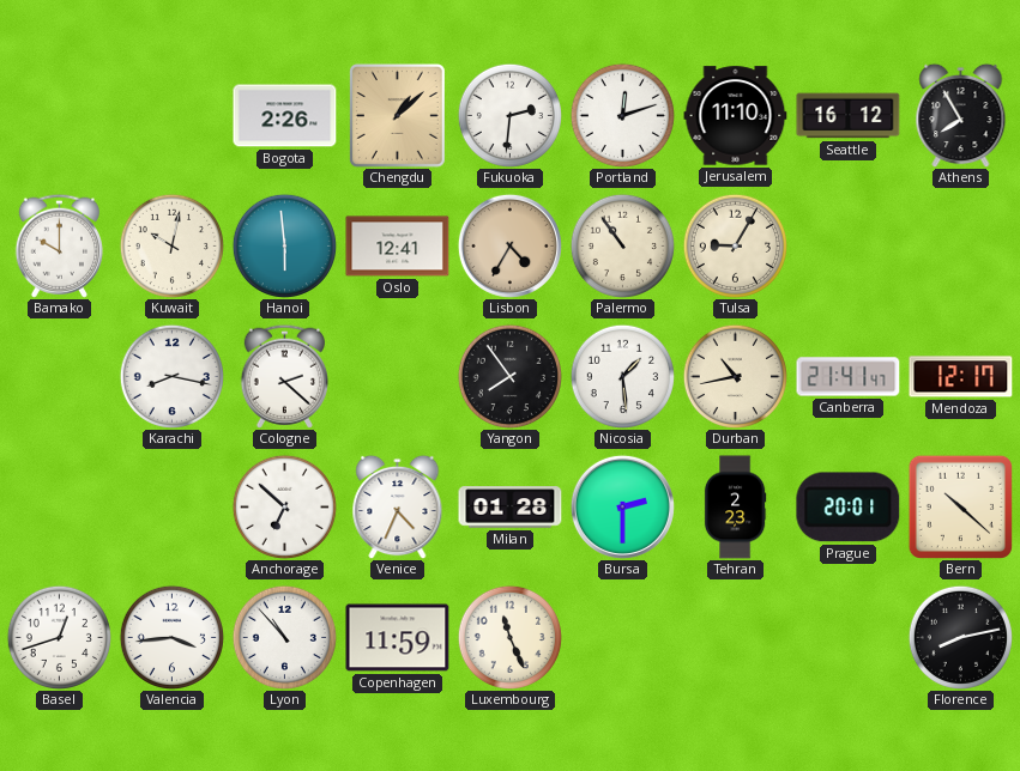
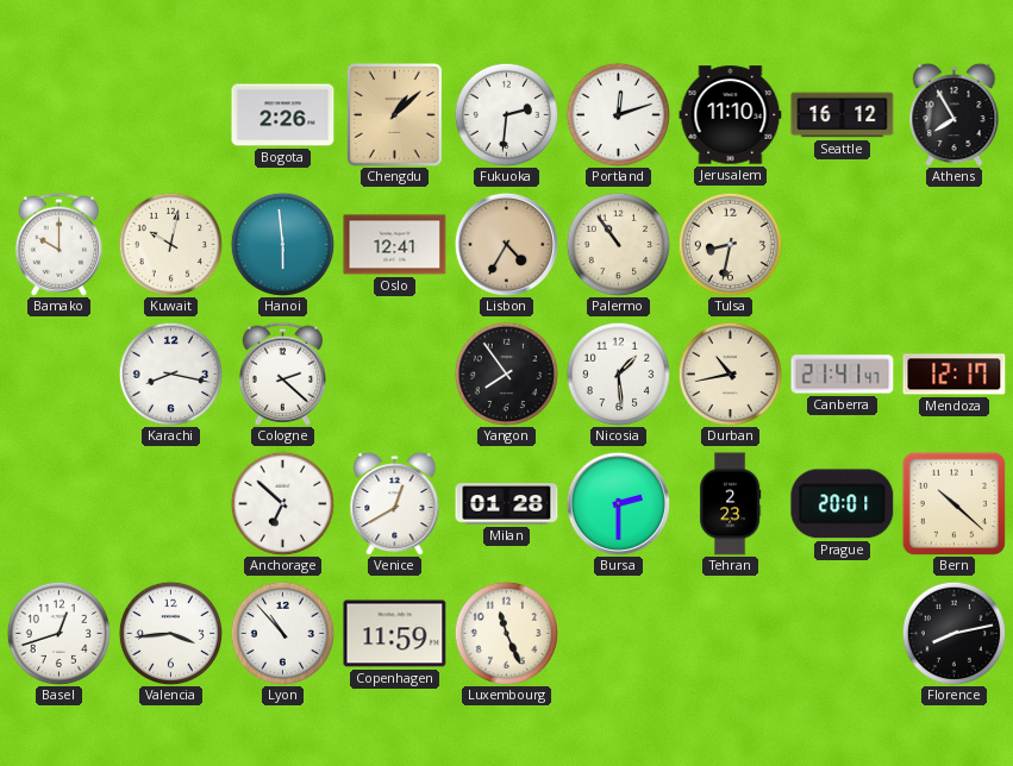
Tulsa: 9:05 -> 8:32
Venice: 4:34 -> 12:40
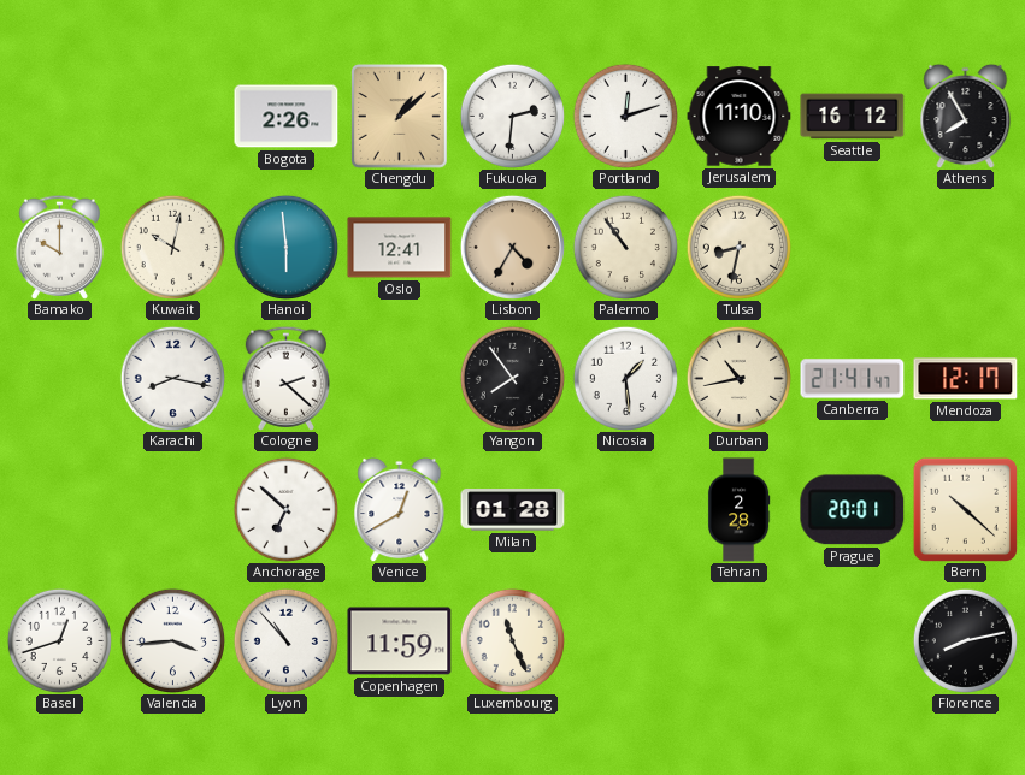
Bursa: 2:30 -> none
Tehran: 2:23 -> 2:28
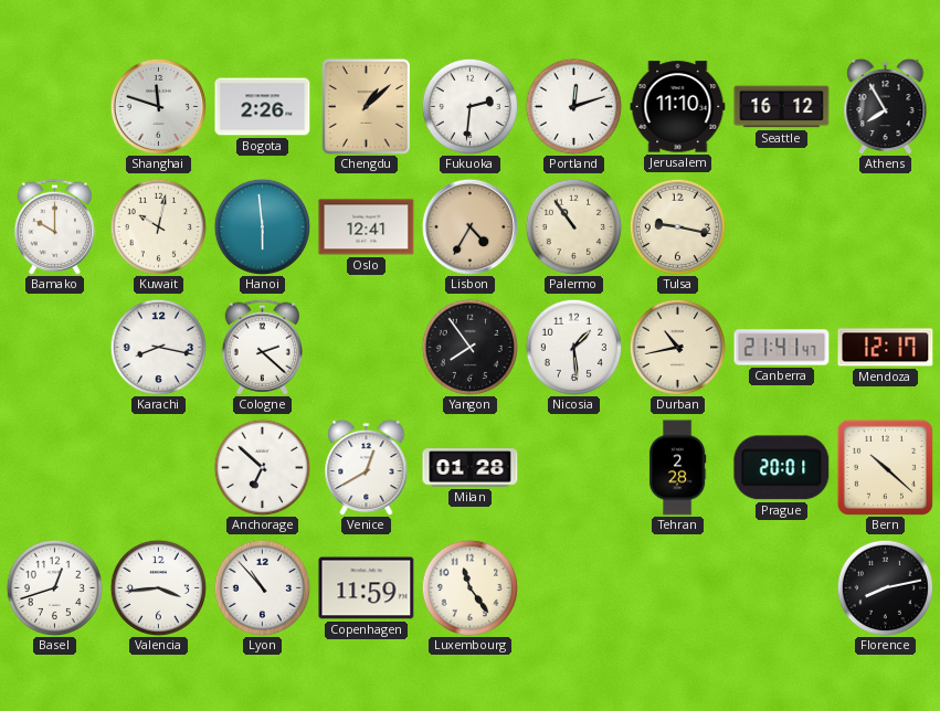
Shanghai: none -> 11:48
Tulsa: 8:32 -> 9:17
Luxembourg: 11:26 -> 11:24
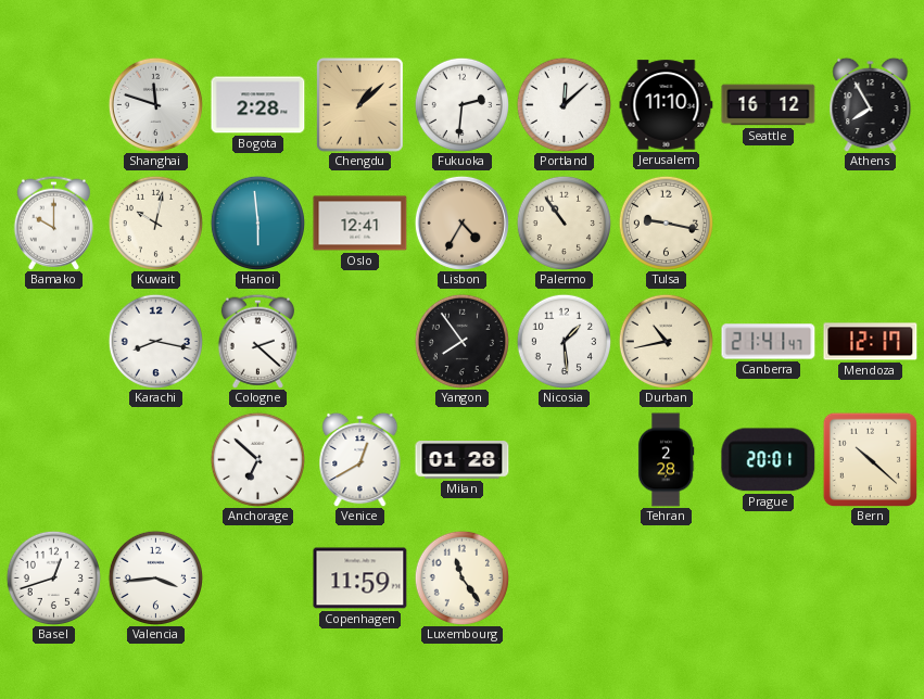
Bogota: 2:26 -> 2:28
Portland: 12:12 -> 12:08
Lyon: 10:53 -> none
Florence: 8:13 -> none
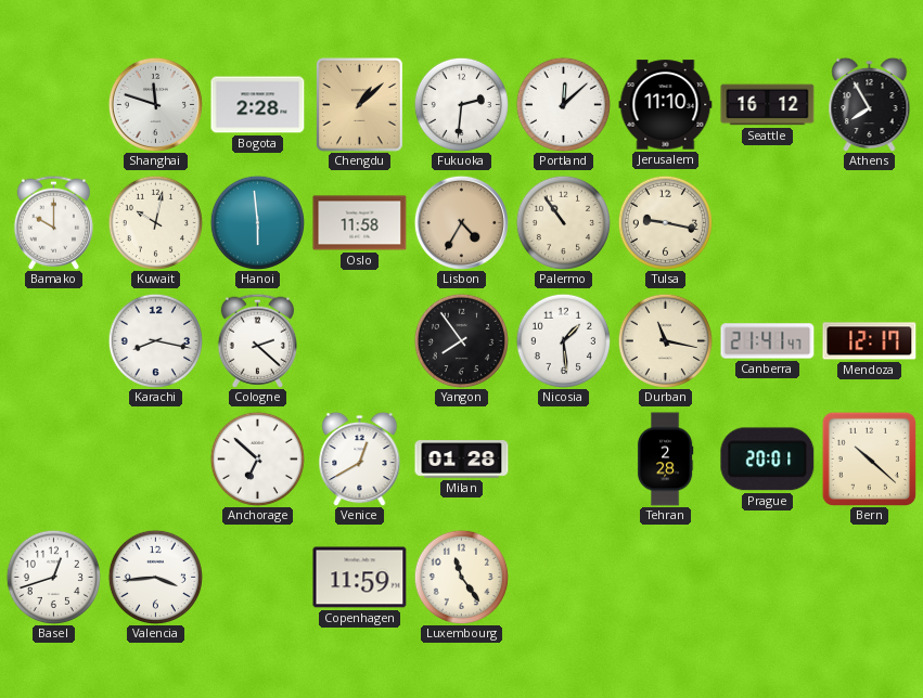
Oslo: 12:41 -> 11:58
Durban: 10:43 -> 11:17
